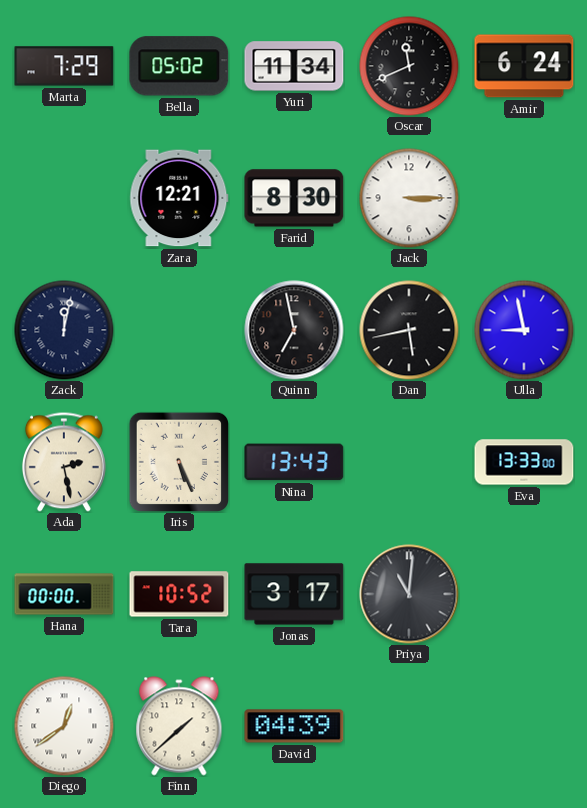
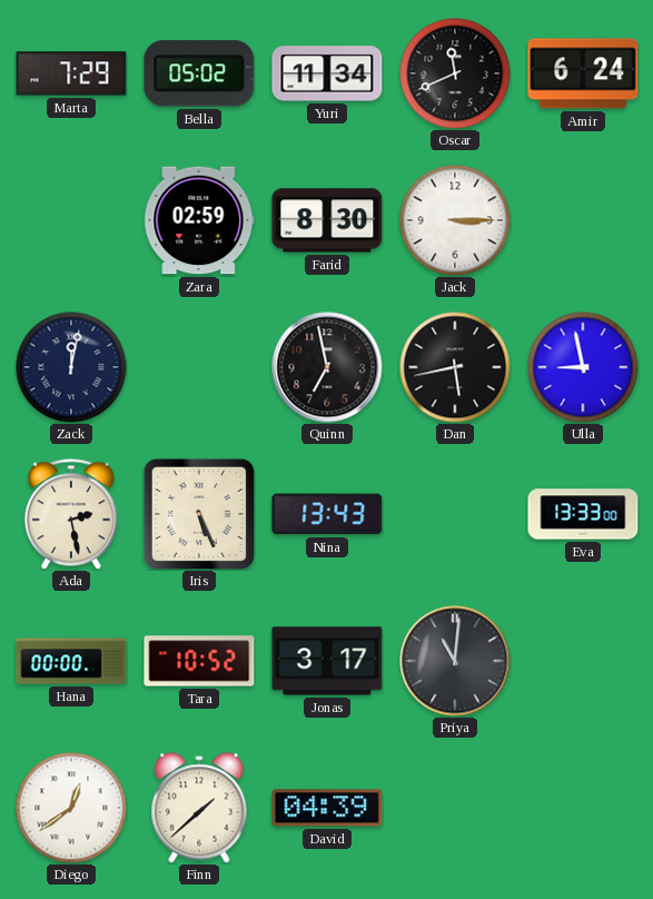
Zara: 12:21 -> 02:59
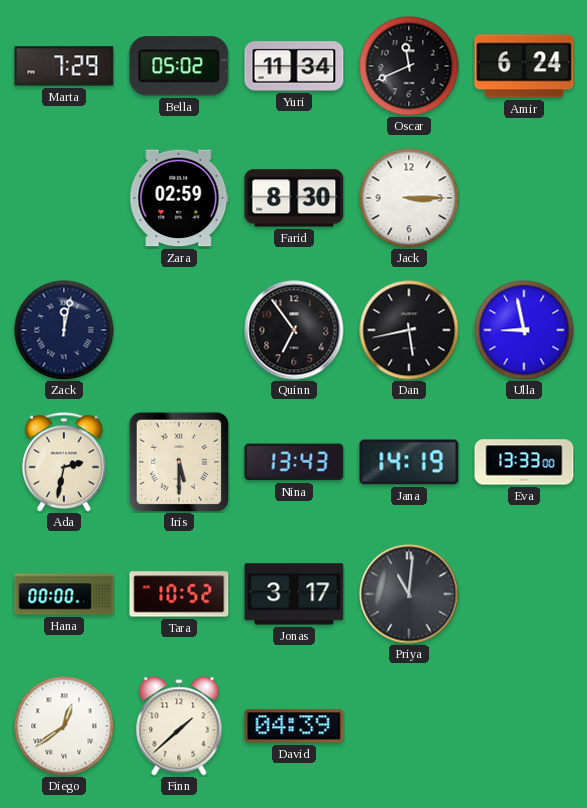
Quinn: 6:58 -> 6:54
Ada: 2:28 -> 2:32
Iris: 5:26 -> 5:30
Jana: none -> 14:19
